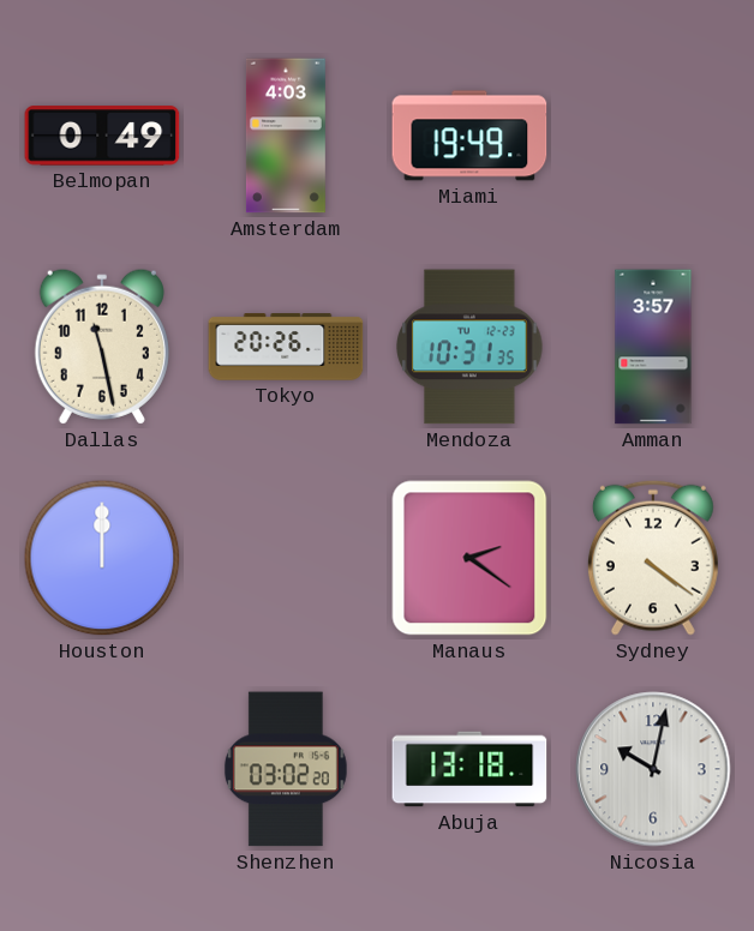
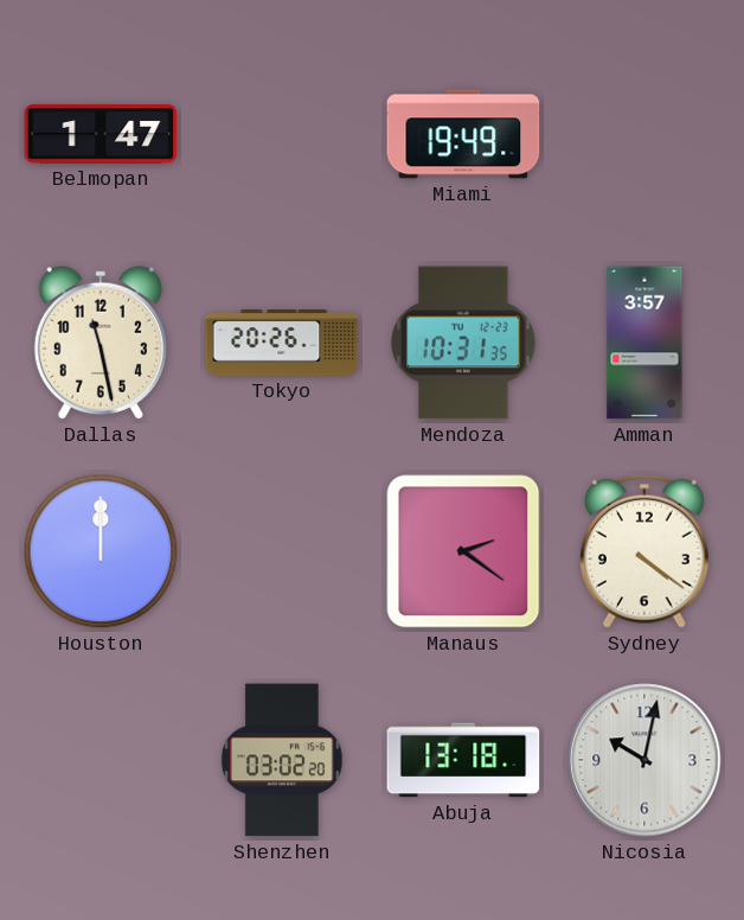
Belmopan: 0:49 -> 1:47
Amsterdam: 4:03 -> none
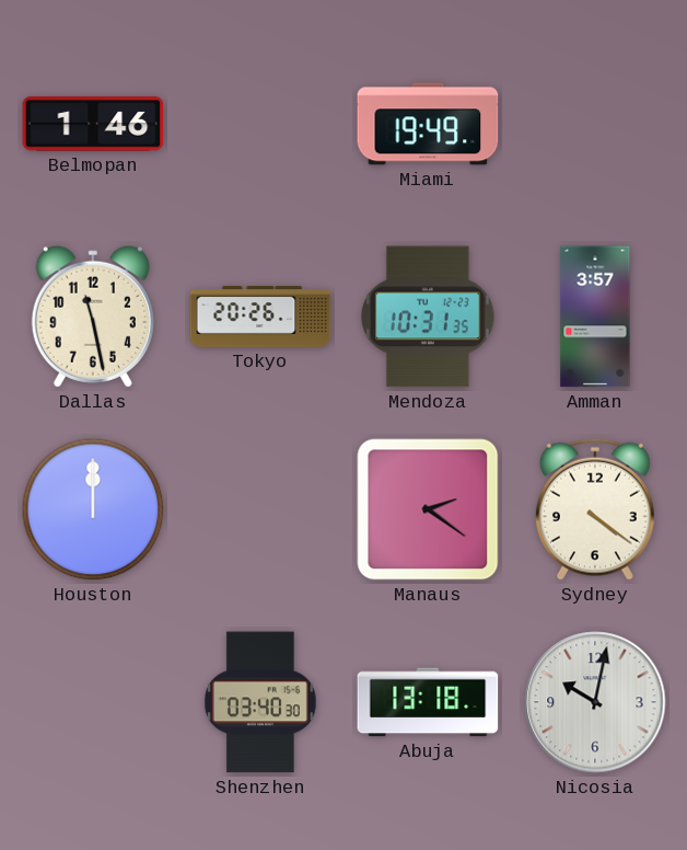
Belmopan: 1:47 -> 1:46
Shenzhen: 03:02 -> 03:40
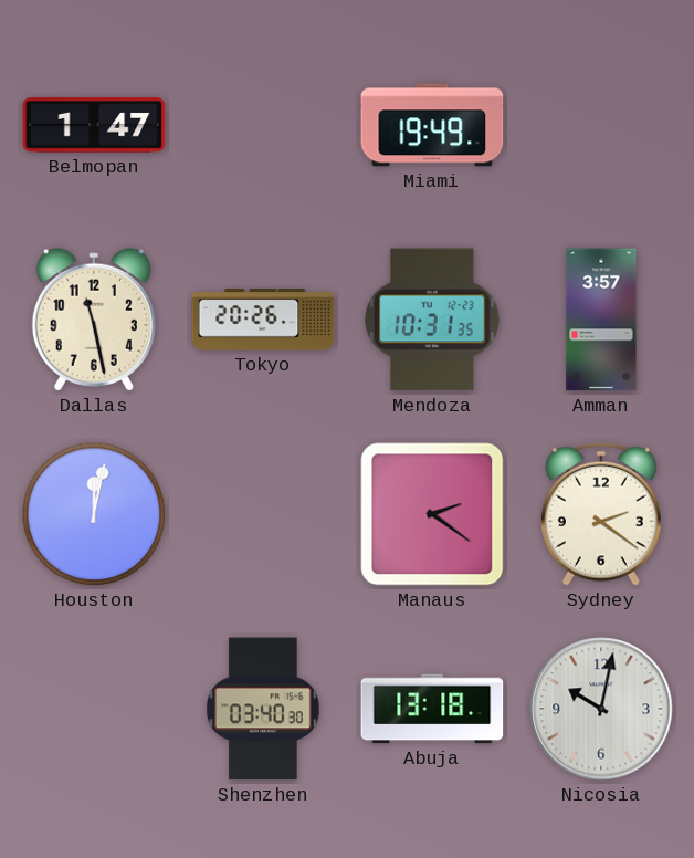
Belmopan: 1:46 -> 1:47
Houston: 12:00 -> 12:02
Sydney: 4:21 -> 2:21
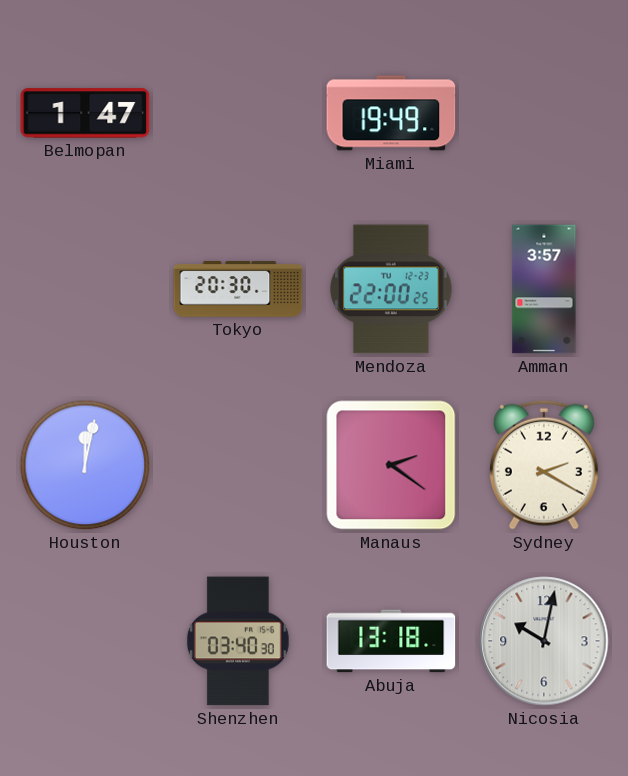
Dallas: 11:28 -> none
Tokyo: 20:26 -> 20:30
Mendoza: 10:31 -> 22:00
Sydney: 2:21 -> 2:20
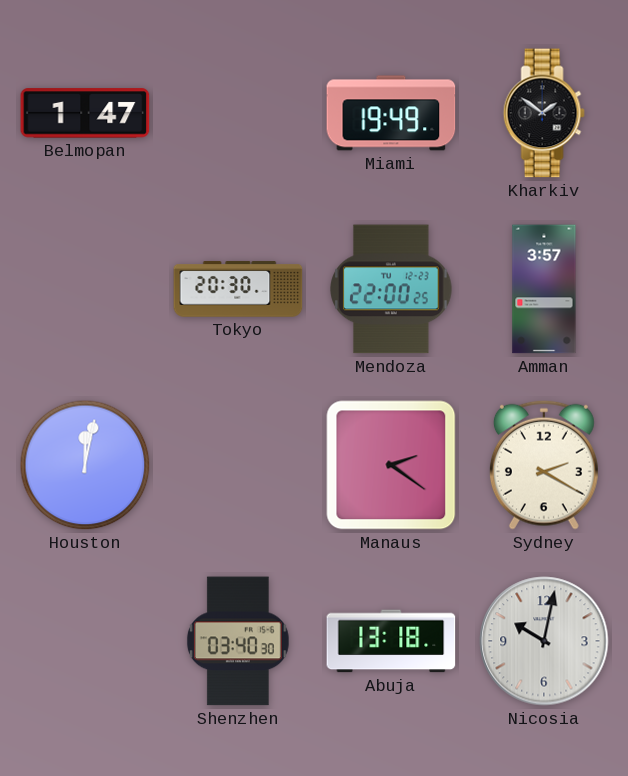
Kharkiv: none -> 1:51
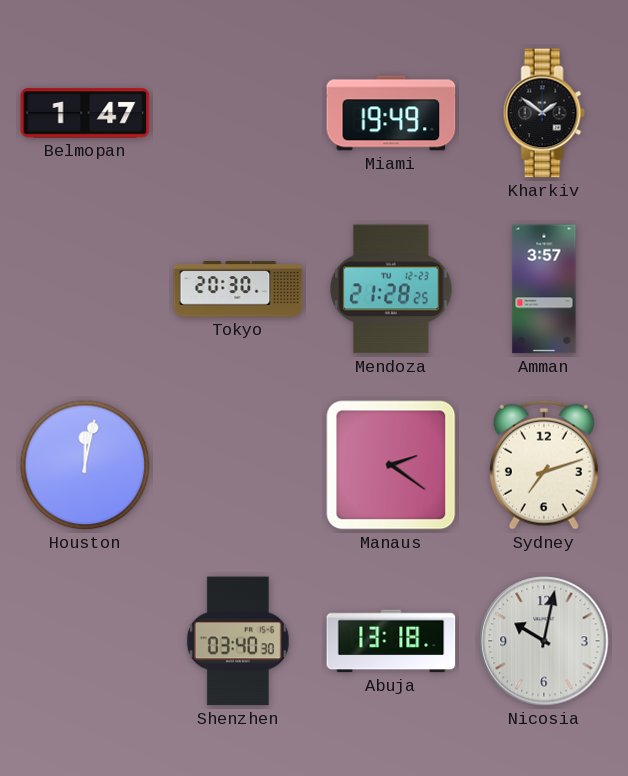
Mendoza: 22:00 -> 21:28
Sydney: 2:20 -> 7:12
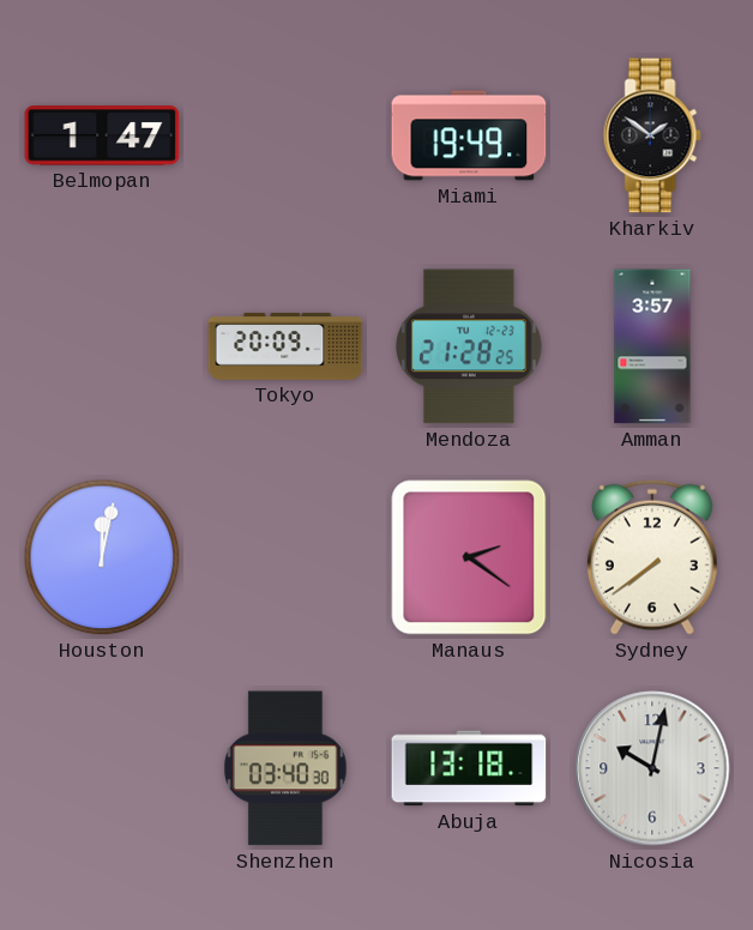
Tokyo: 20:30 -> 20:09
Sydney: 7:12 -> 7:39
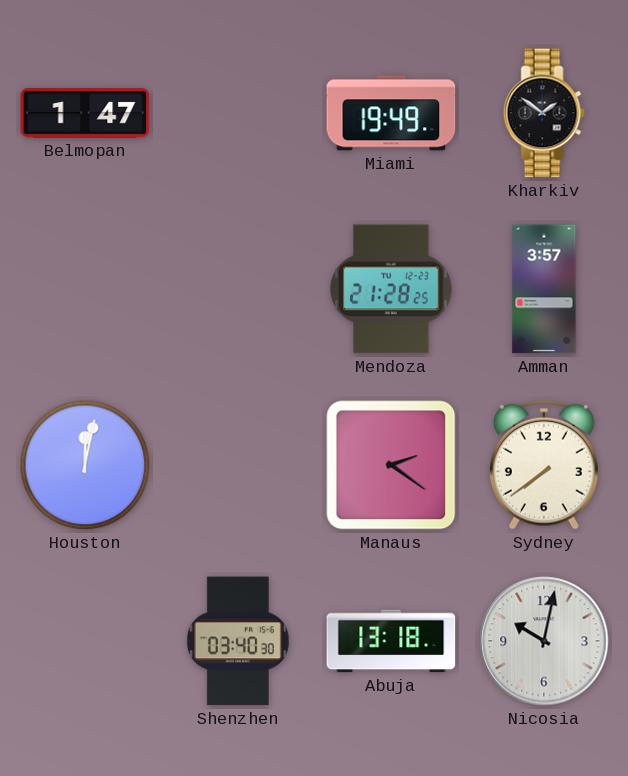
Tokyo: 20:09 -> none
